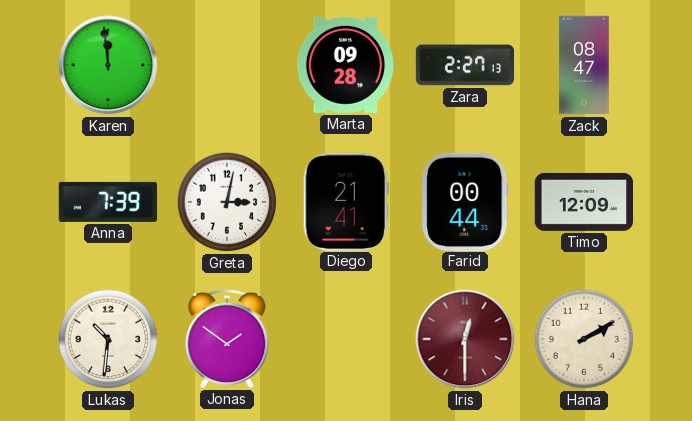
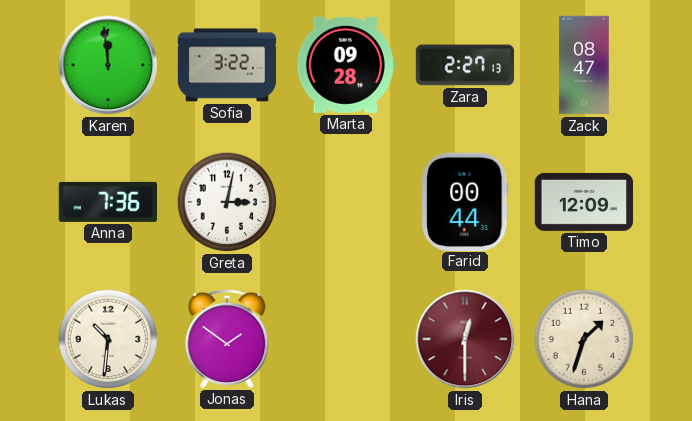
Sofia: none -> 3:22
Anna: 7:39 -> 7:36
Diego: 21:41 -> none
Hana: 2:10 -> 1:33
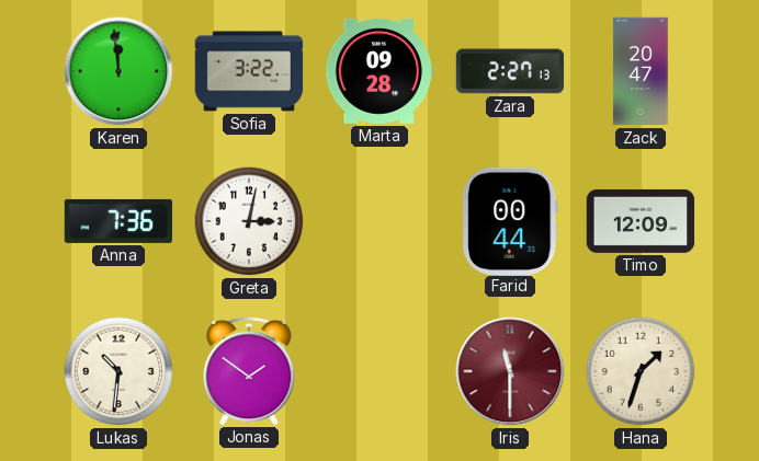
Zack: 08:47 -> 20:47
Iris: 12:30 -> 11:30
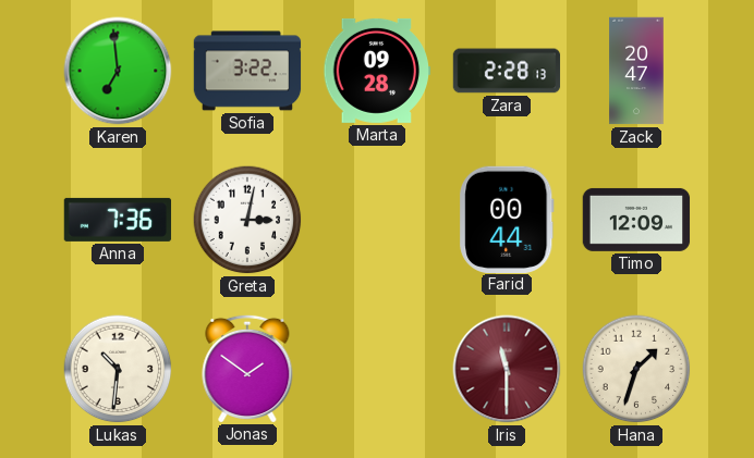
Karen: 11:59 -> 6:59
Zara: 2:27 -> 2:28
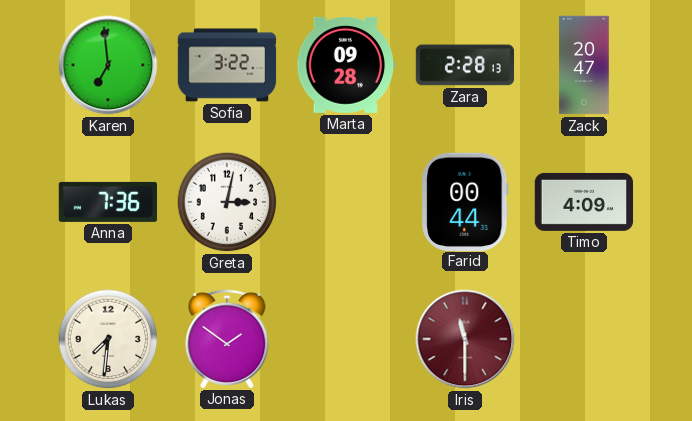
Timo: 12:09 -> 4:09
Lukas: 10:31 -> 7:31
Hana: 1:33 -> none
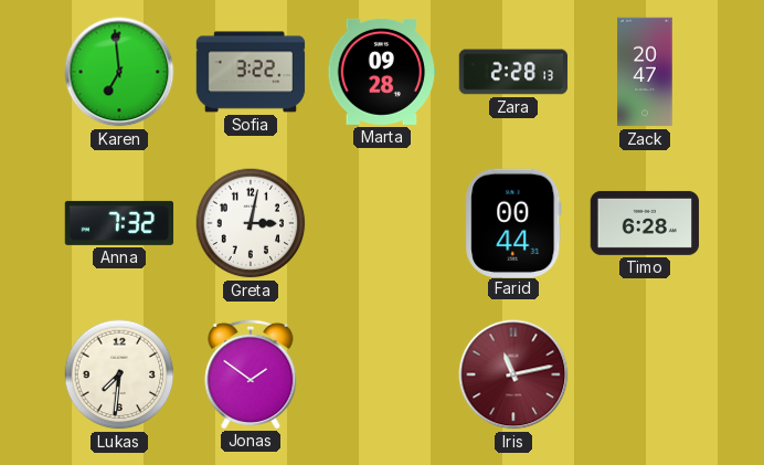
Anna: 7:36 -> 7:32
Timo: 4:09 -> 6:28
Iris: 11:30 -> 11:13
